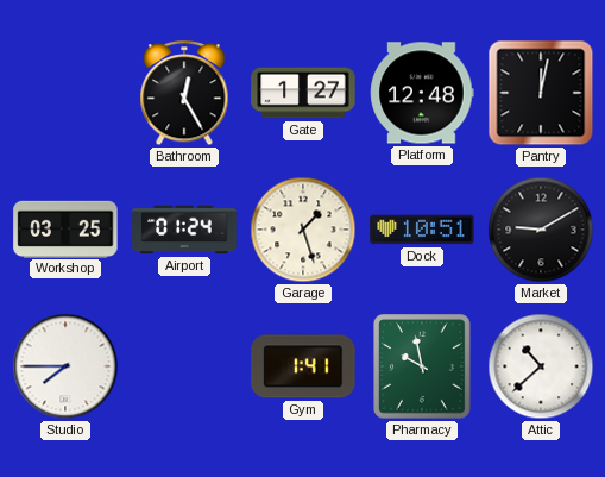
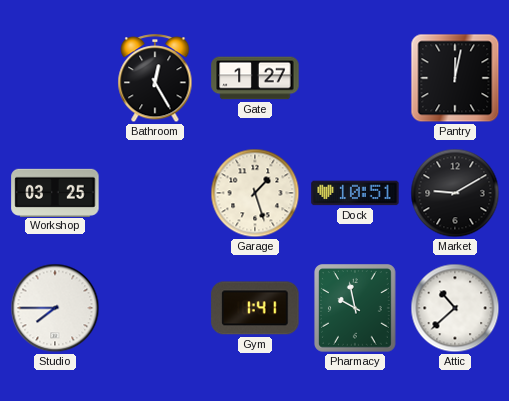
Platform: 12:48 -> none
Airport: 01:24 -> none
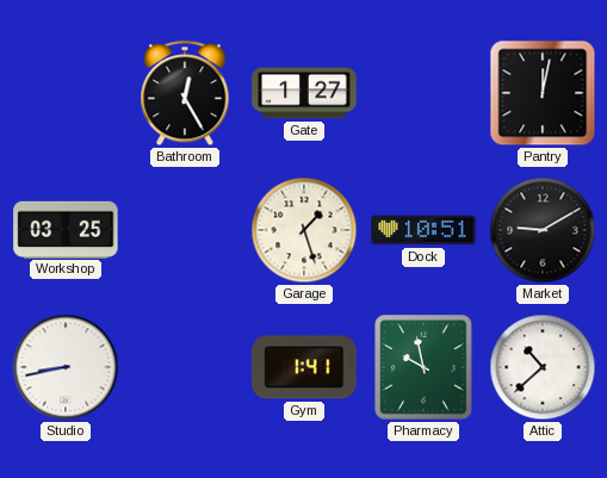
Studio: 7:45 -> 8:43
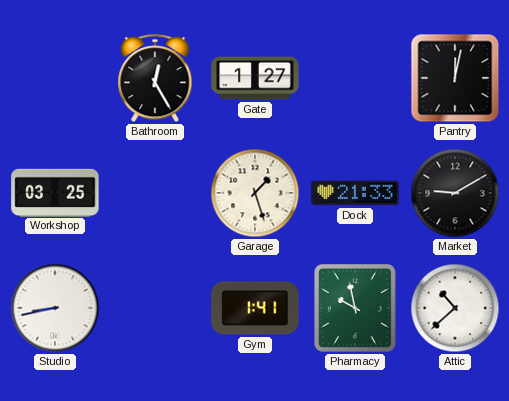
Dock: 10:51 -> 21:33
